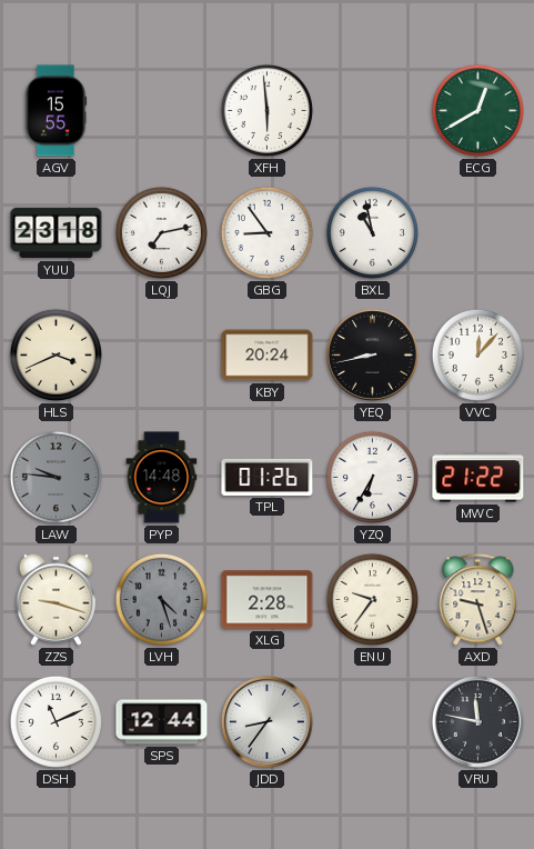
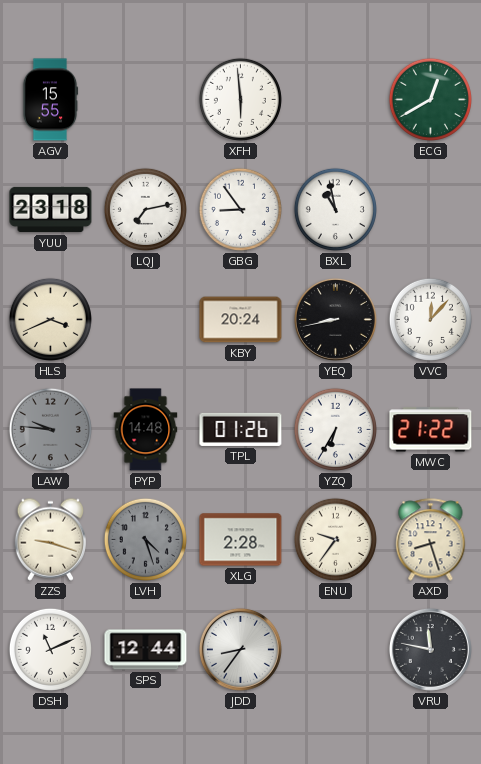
AXD: 9:27 -> 8:27
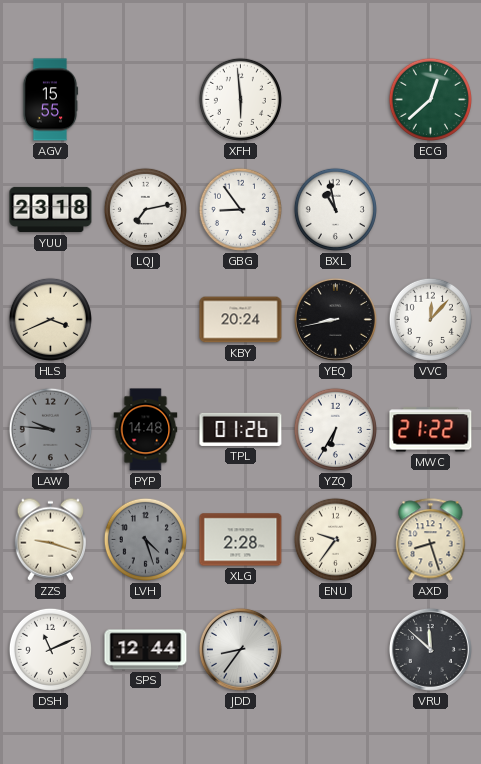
ECG: 12:40 -> 12:38
VRU: 11:47 -> 11:52
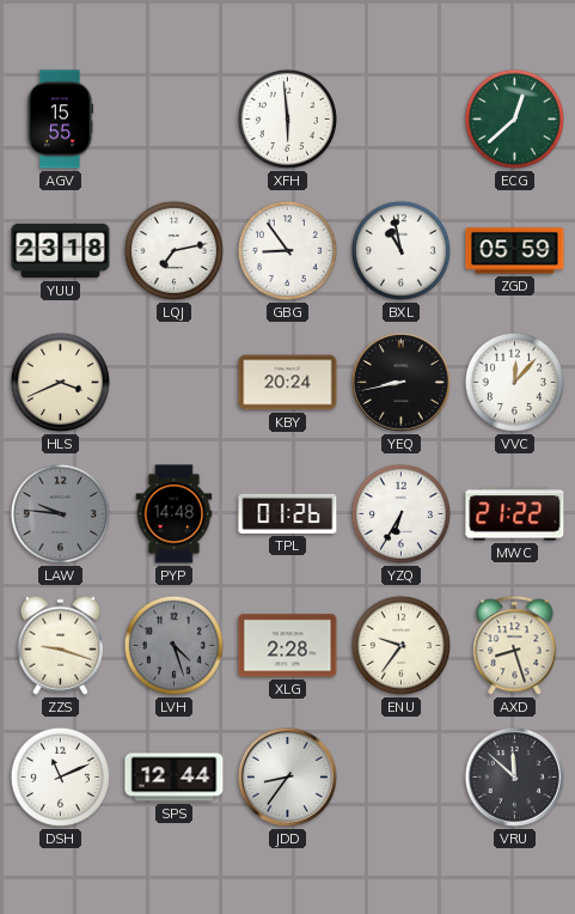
ZGD: none -> 05:59
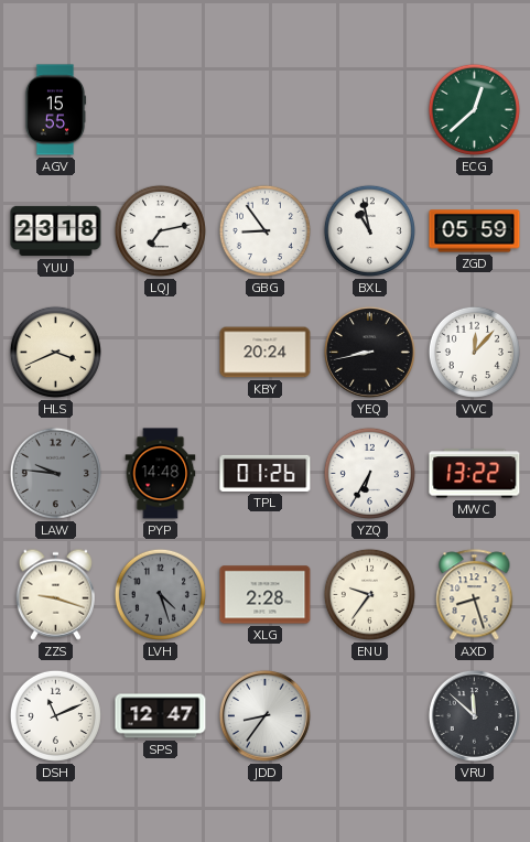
XFH: 5:59 -> none
MWC: 21:22 -> 13:22
SPS: 12:44 -> 12:47
